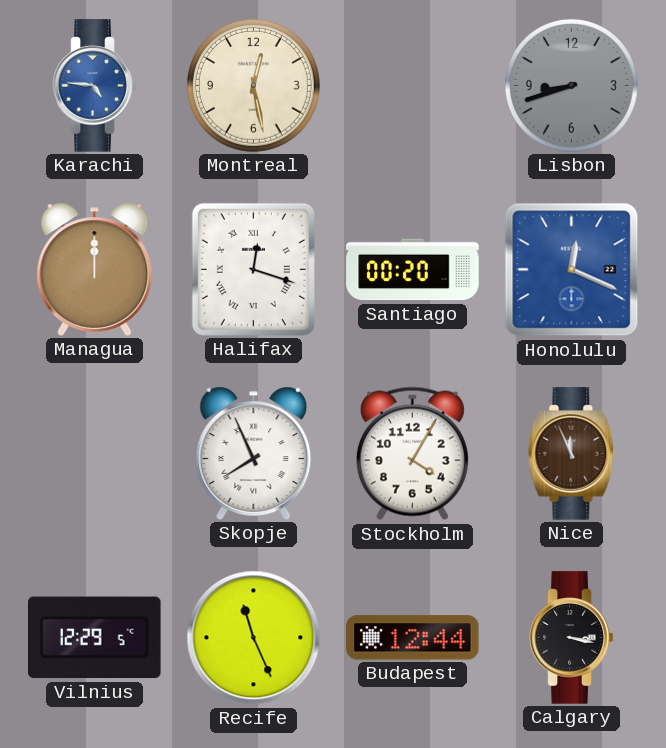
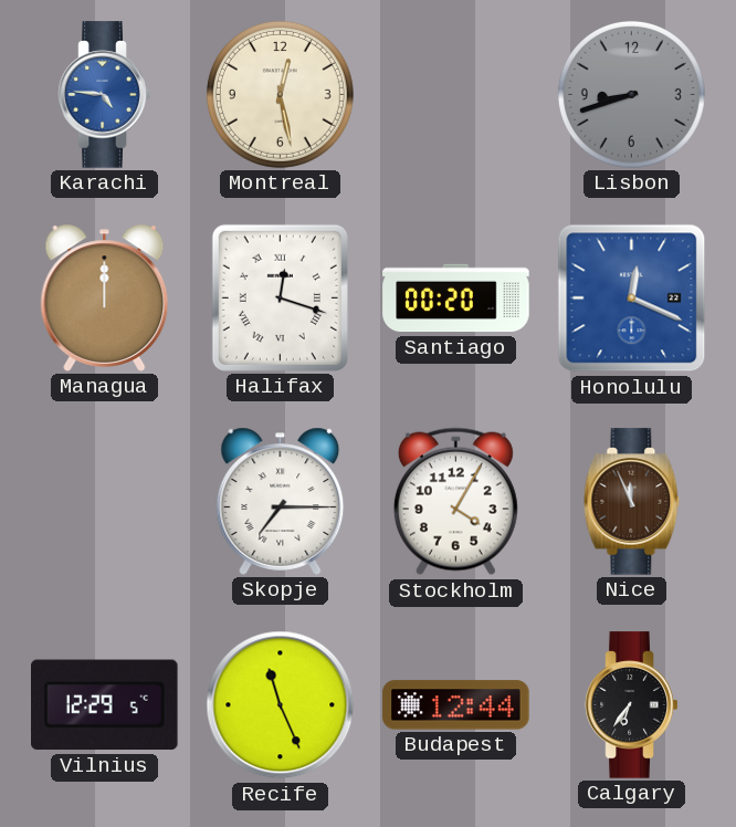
Skopje: 7:56 -> 7:15
Calgary: 3:17 -> 6:36
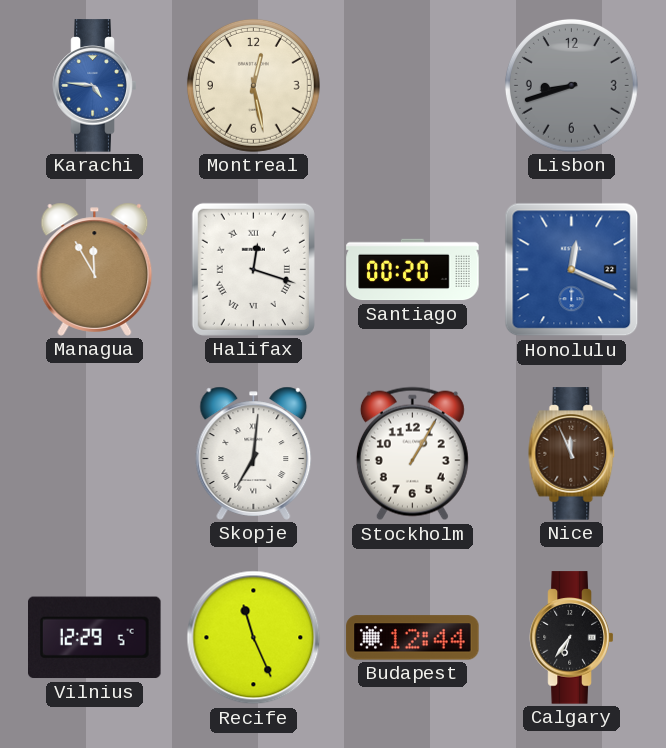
Managua: 12:00 -> 11:55
Skopje: 7:15 -> 7:01
Stockholm: 4:05 -> 1:05
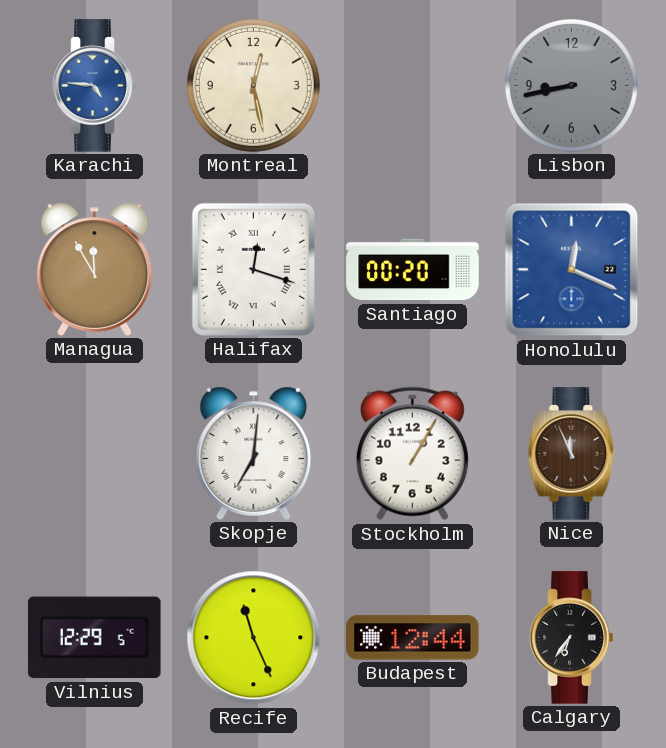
Lisbon: 8:42 -> 8:43
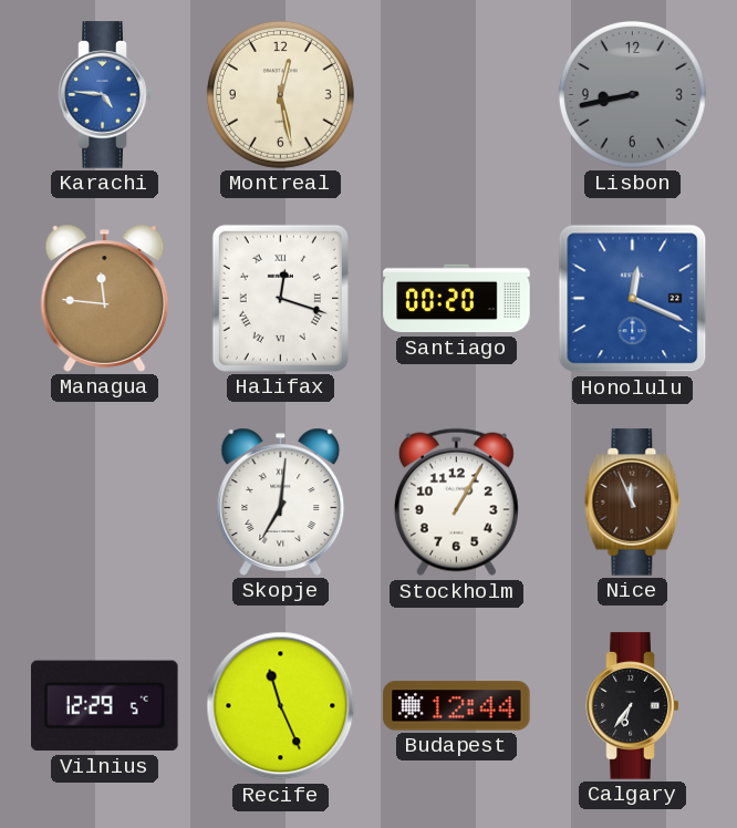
Managua: 11:55 -> 11:46
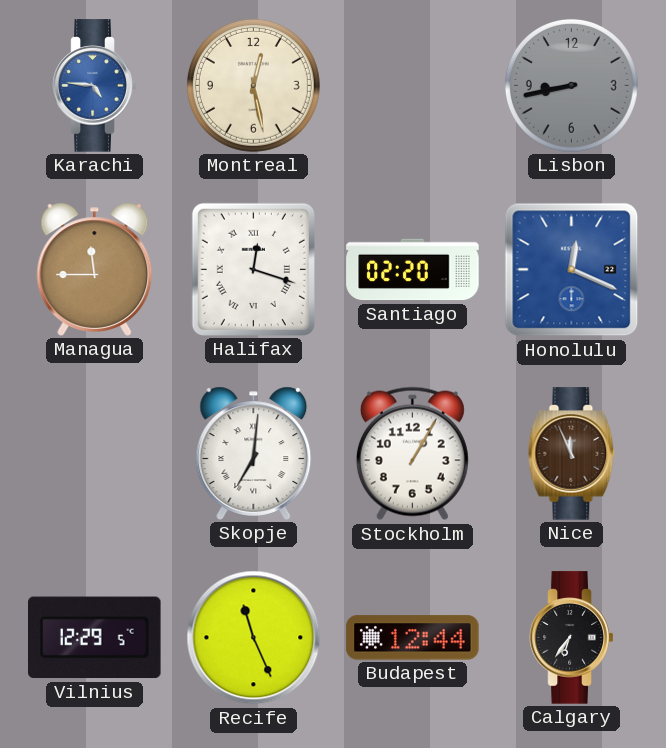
Managua: 11:46 -> 11:45
Santiago: 00:20 -> 02:20
